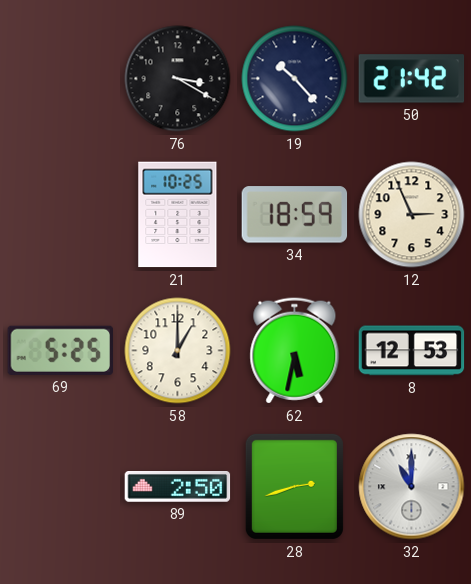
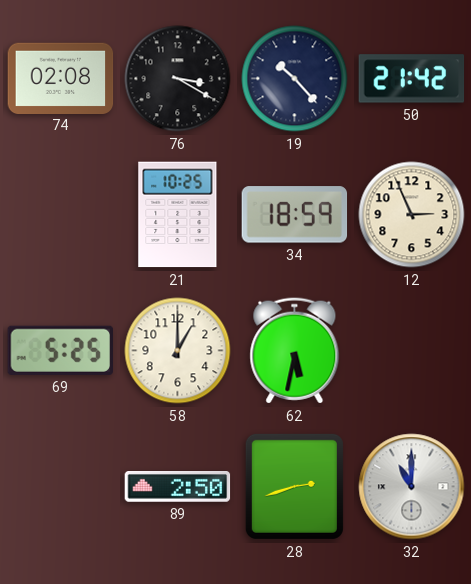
74: none -> 02:08
8: 12:53 -> none
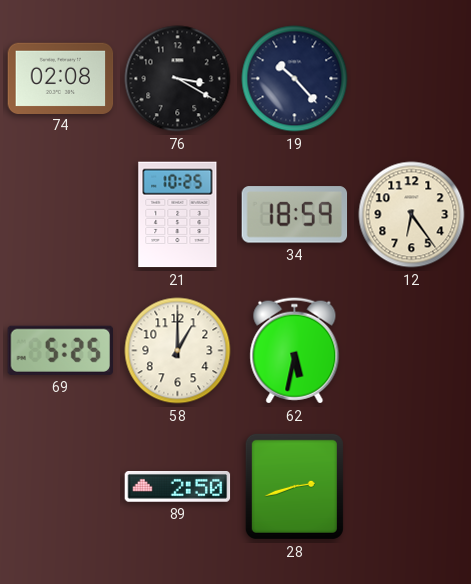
50: 21:42 -> none
12: 2:56 -> 6:24
32: 11:00 -> none
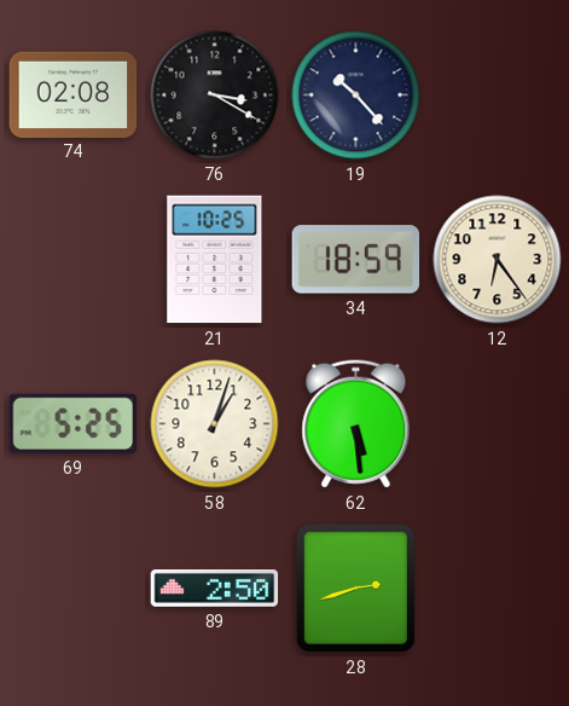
58: 1:00 -> 1:03
62: 5:32 -> 5:29
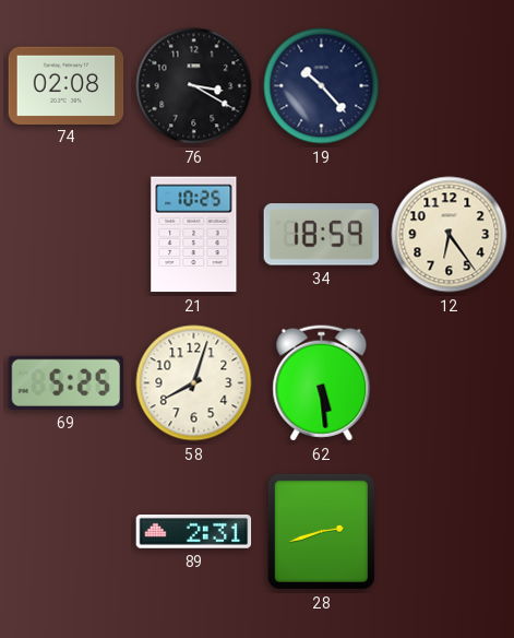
58: 1:03 -> 8:03
89: 2:50 -> 2:31
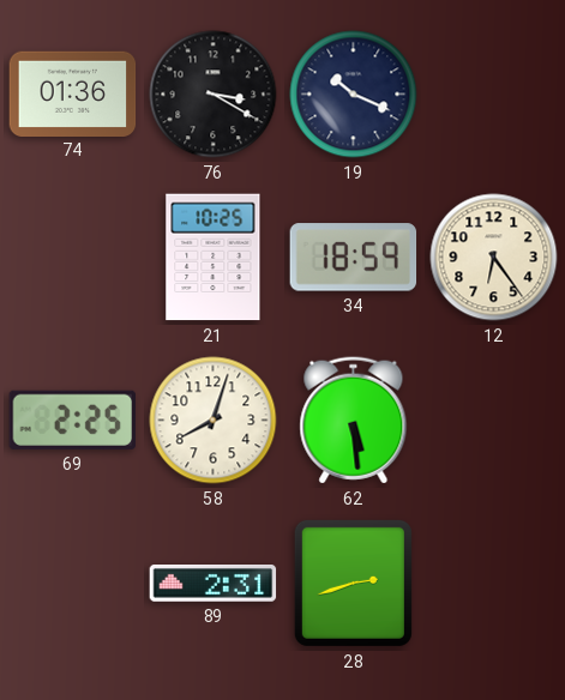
74: 02:08 -> 01:36
19: 10:23 -> 10:19
69: 5:25 -> 2:25
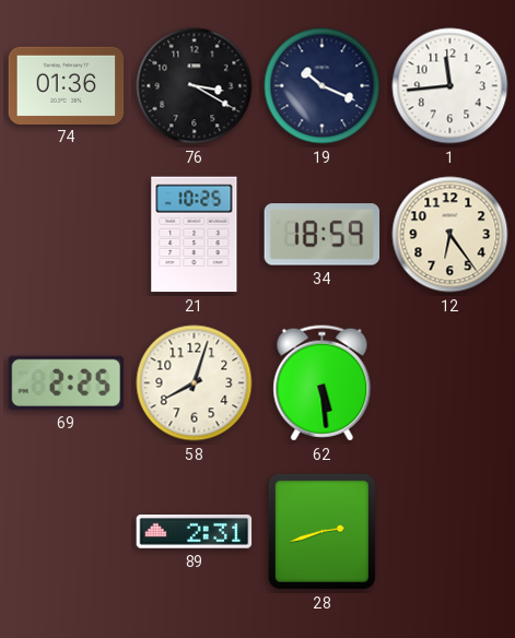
1: none -> 11:44
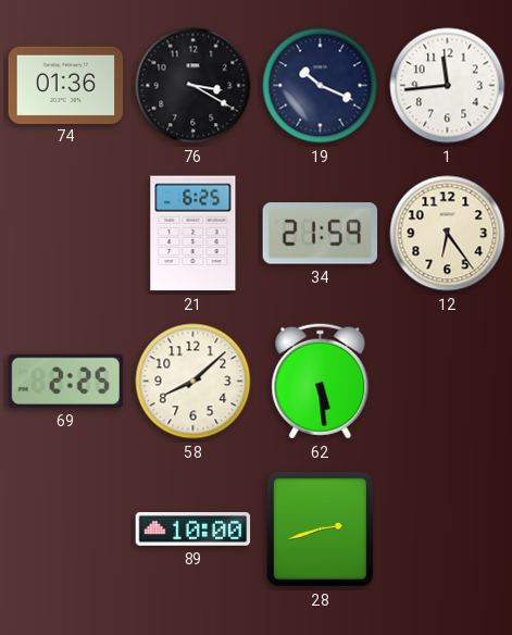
21: 10:25 -> 6:25
34: 18:59 -> 21:59
58: 8:03 -> 8:08
89: 2:31 -> 10:00
